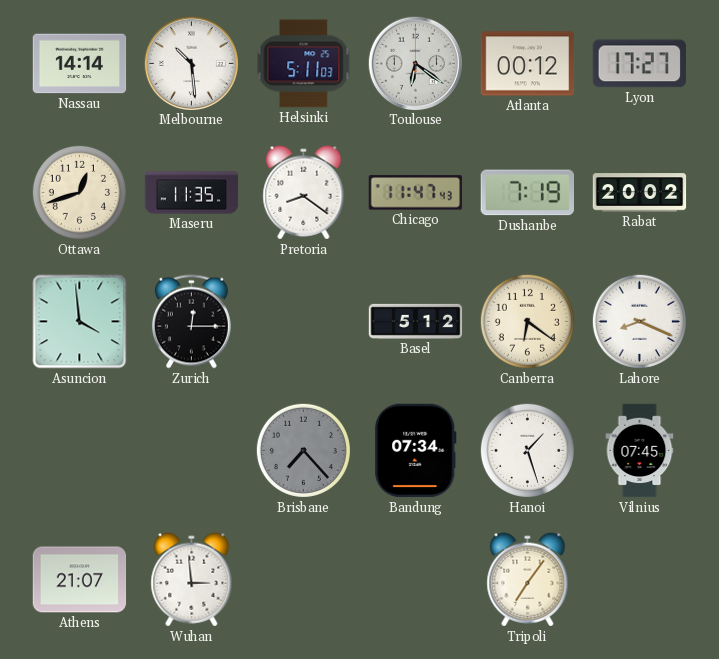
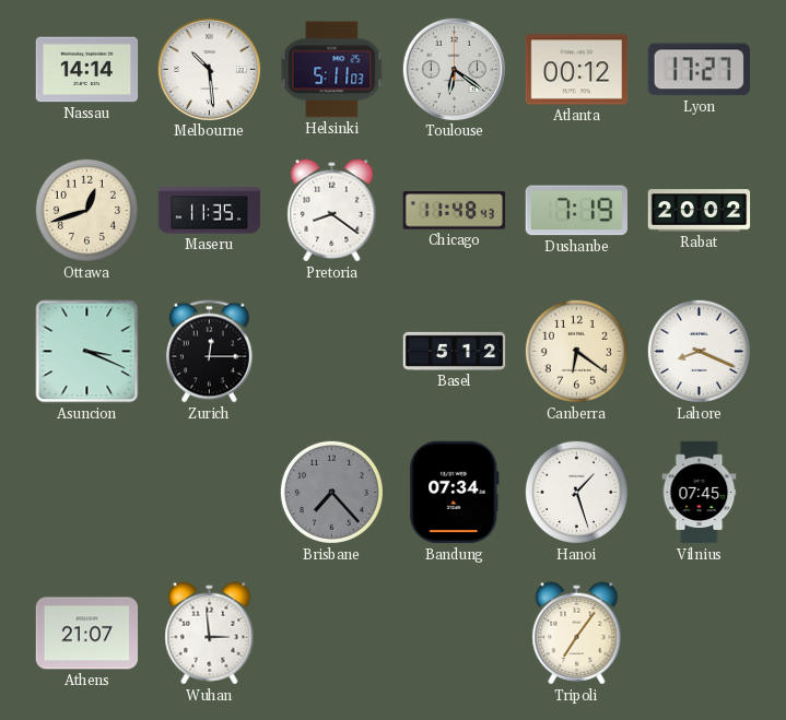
Chicago: 11:47 -> 11:48
Asuncion: 3:59 -> 3:19
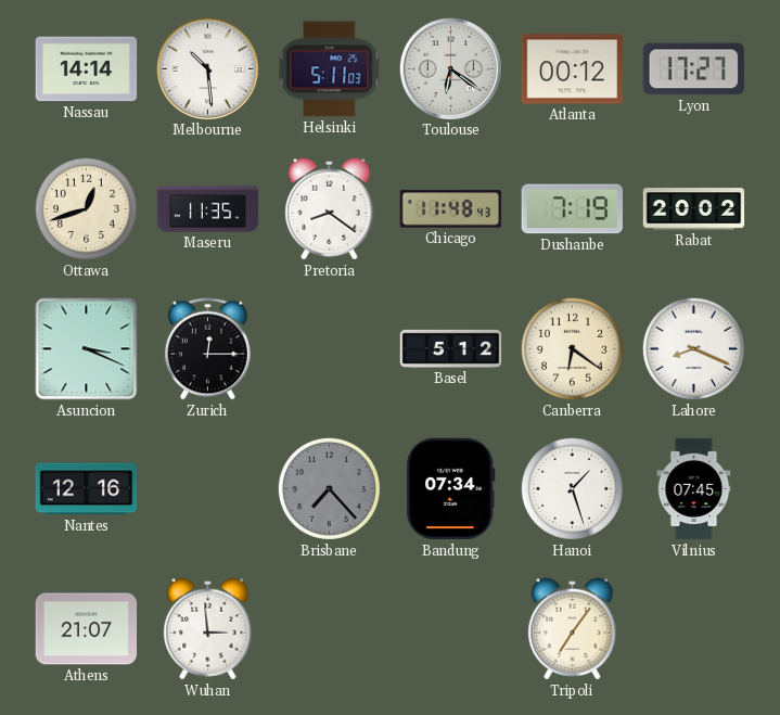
Nantes: none -> 12:16
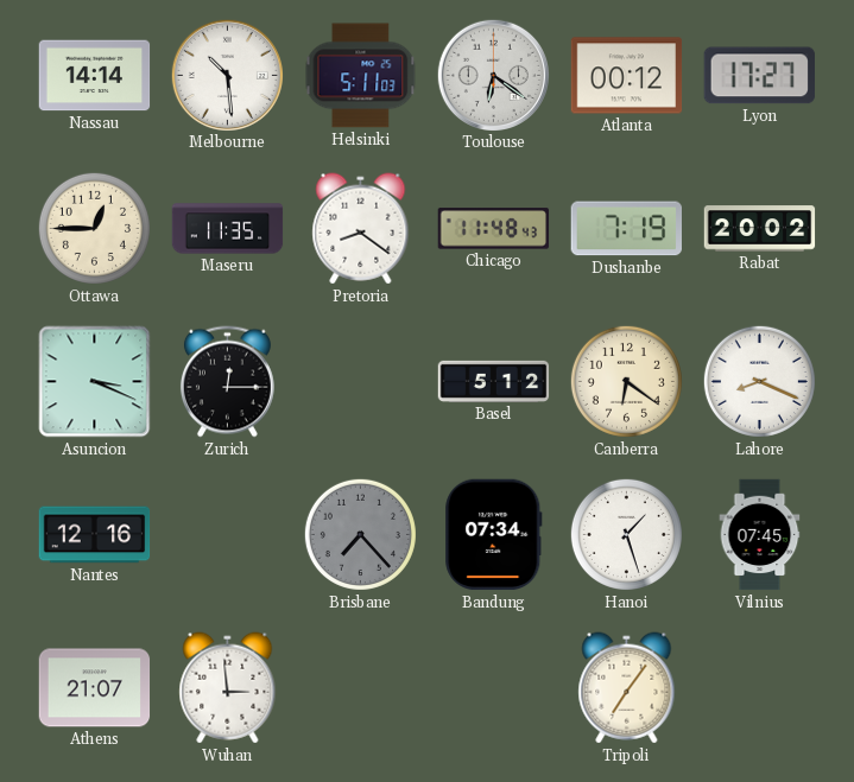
Ottawa: 12:42 -> 12:45
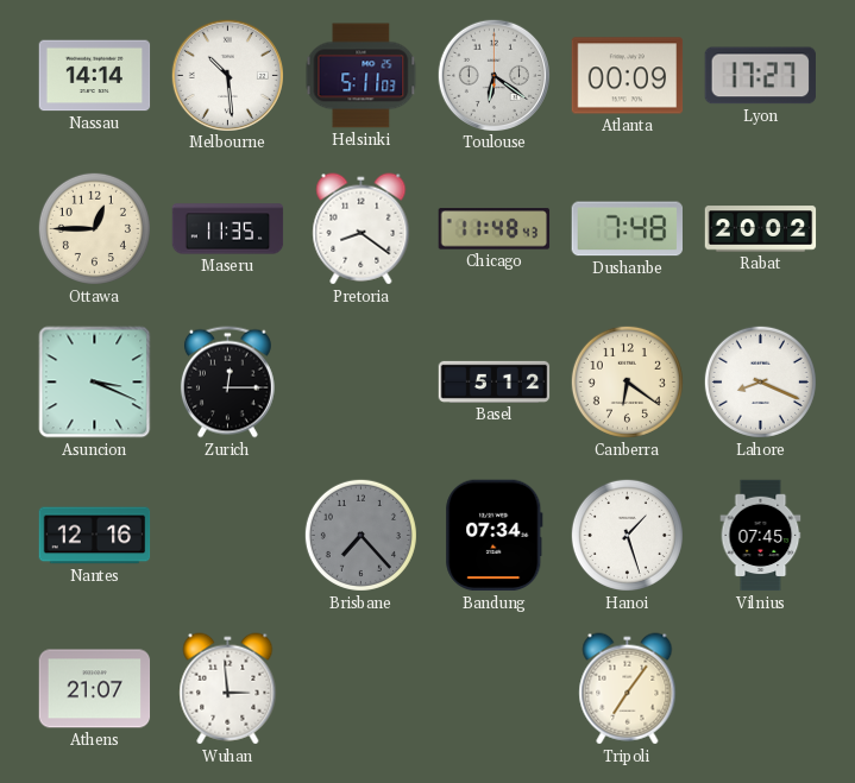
Atlanta: 00:12 -> 00:09
Dushanbe: 7:19 -> 7:48
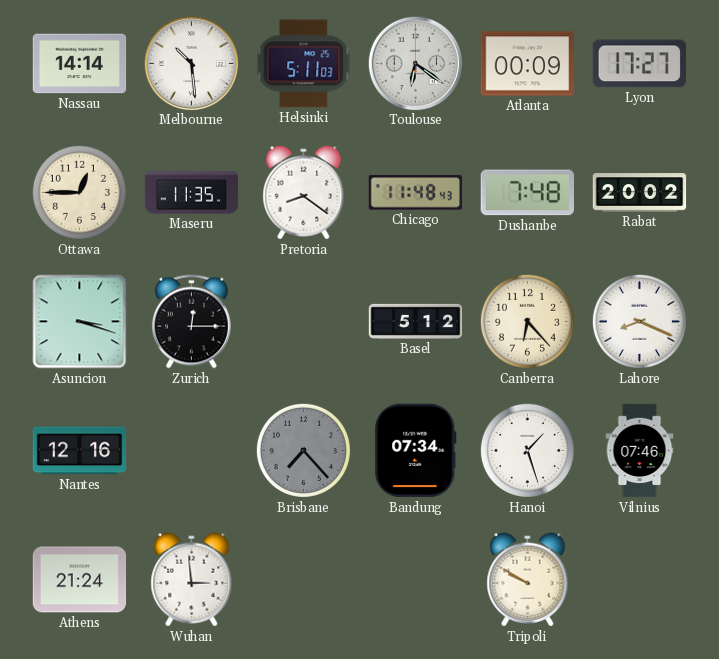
Asuncion: 3:19 -> 3:18
Canberra: 6:21 -> 6:23
Vilnius: 07:45 -> 07:46
Athens: 21:07 -> 21:24
Tripoli: 7:06 -> 9:50
